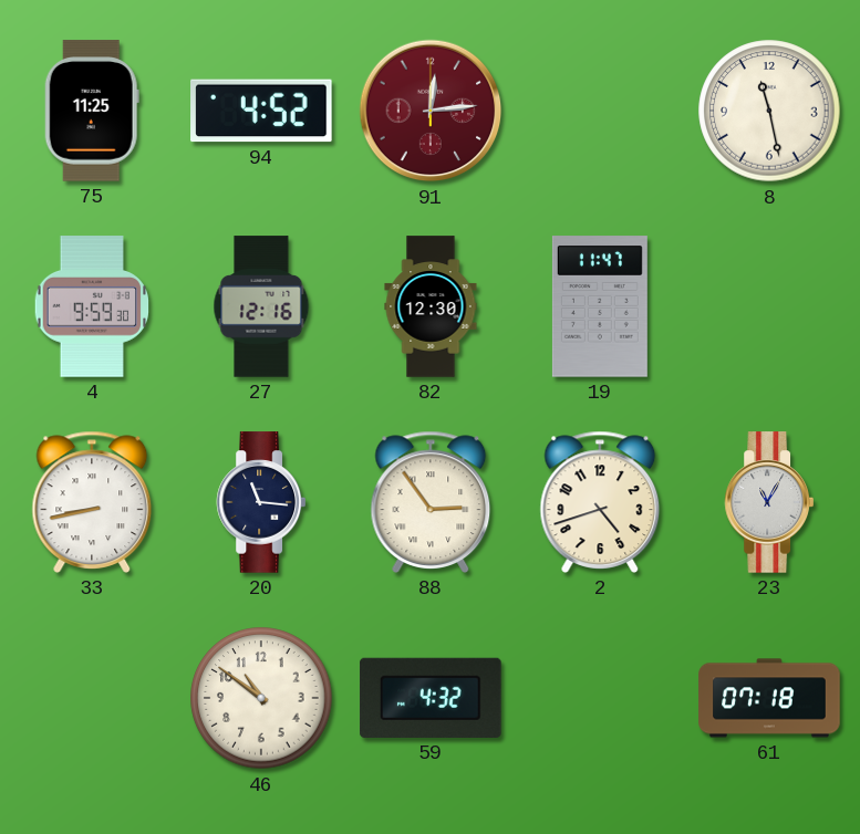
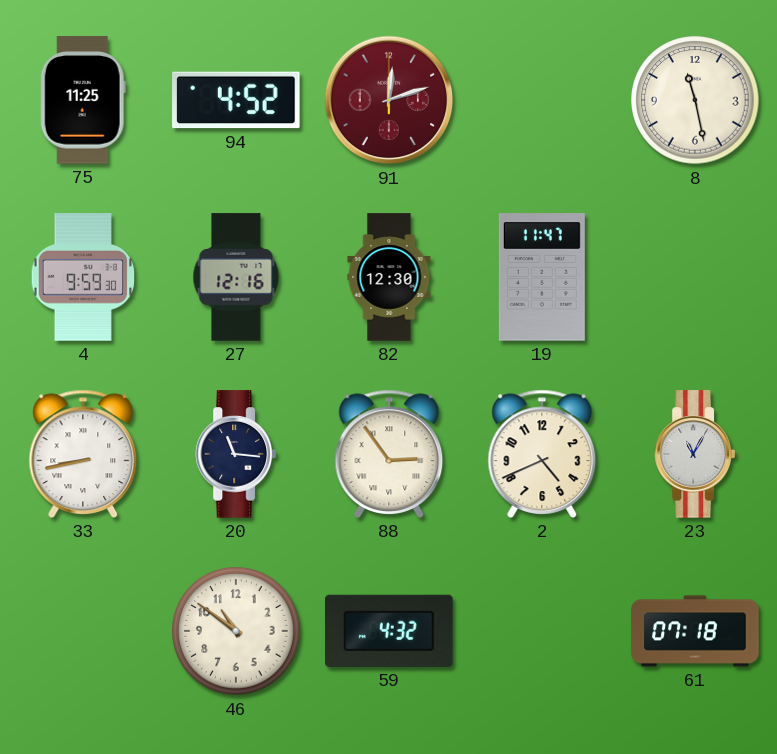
91: 12:14 -> 12:12
2: 4:42 -> 4:41
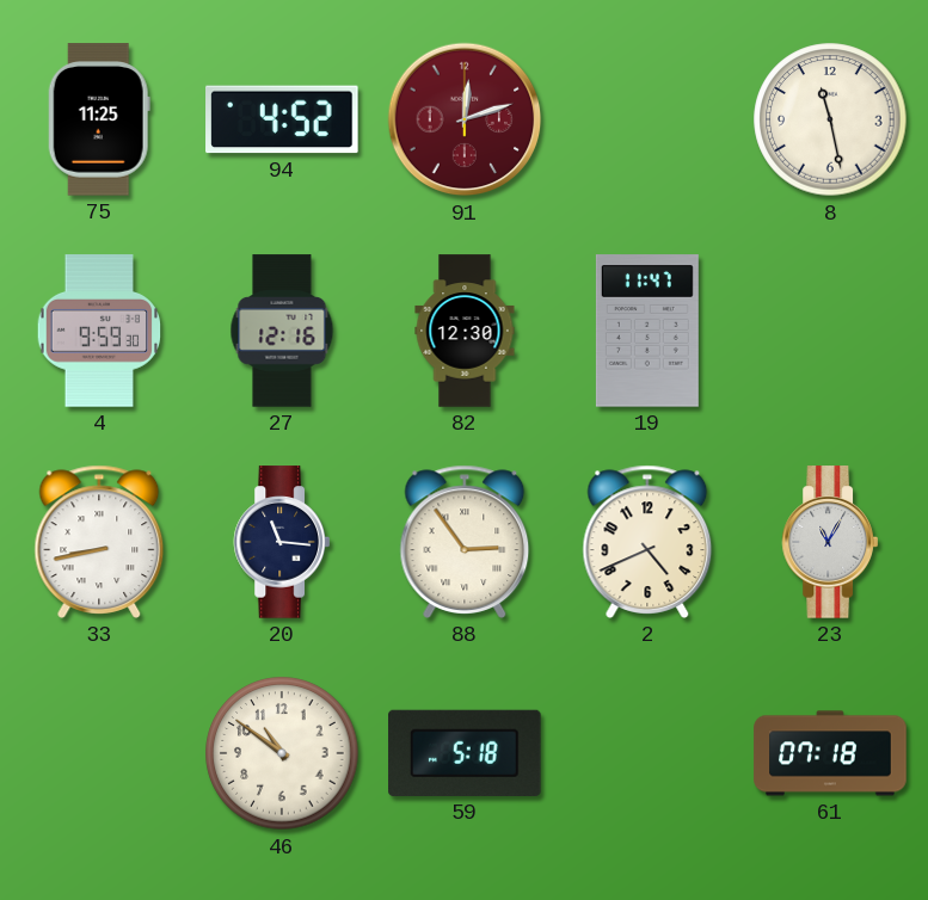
59: 4:32 -> 5:18
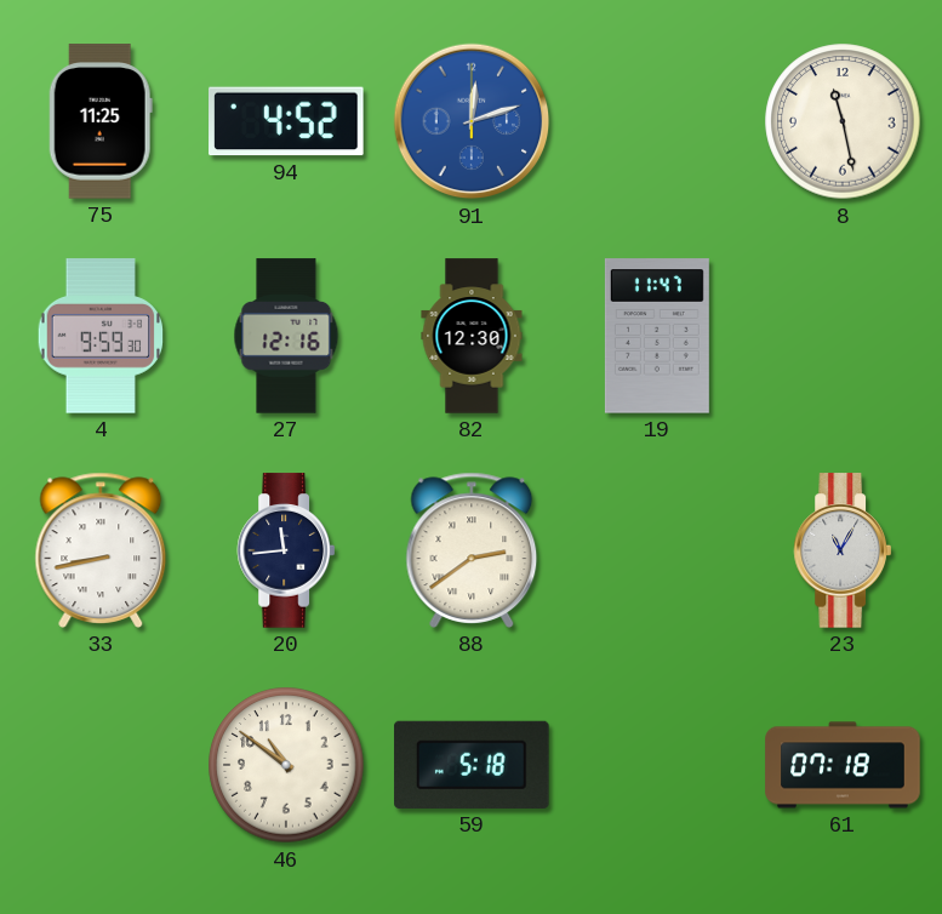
91 dial: burgundy -> blue
20: 11:16 -> 11:44
88: 2:54 -> 2:39
2: 4:41 -> none
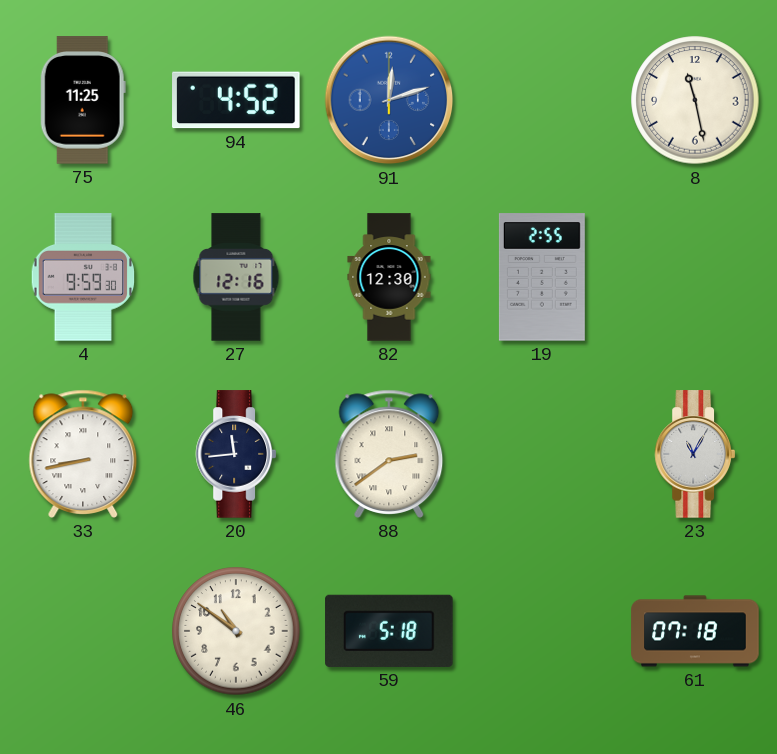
19: 11:47 -> 2:55
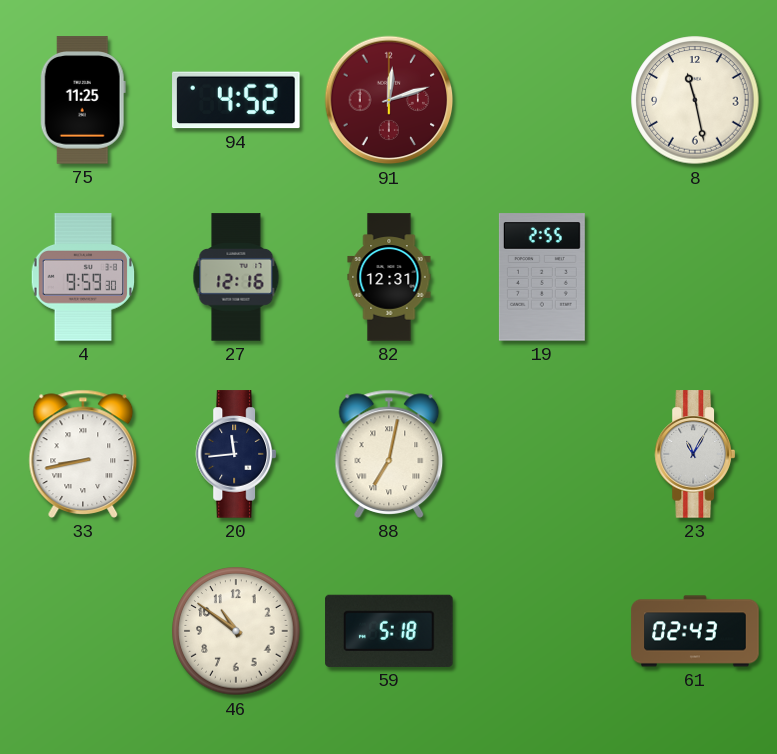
91 dial: blue -> burgundy
82: 12:30 -> 12:31
88: 2:39 -> 7:02
61: 07:18 -> 02:43
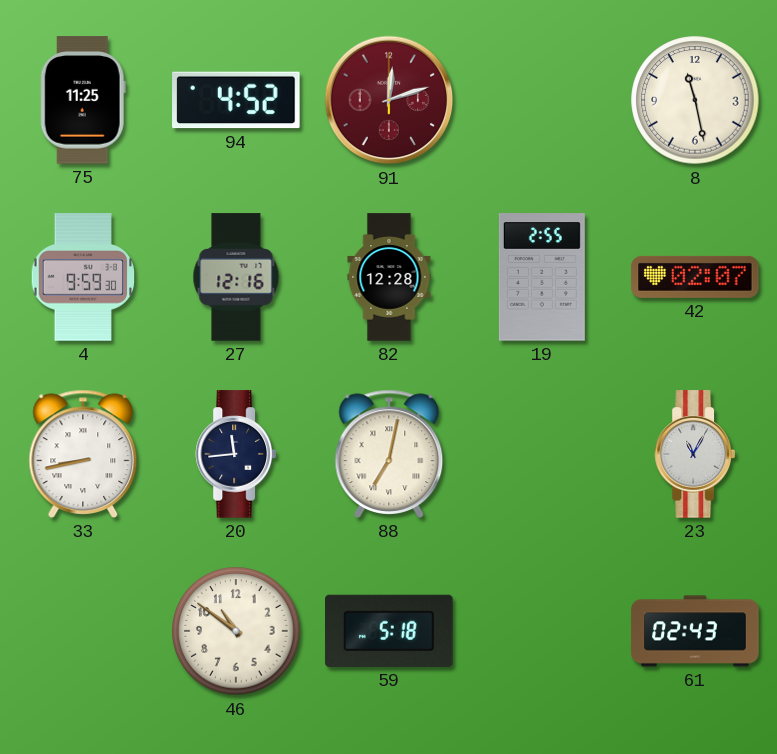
82: 12:31 -> 12:28
42: none -> 02:07
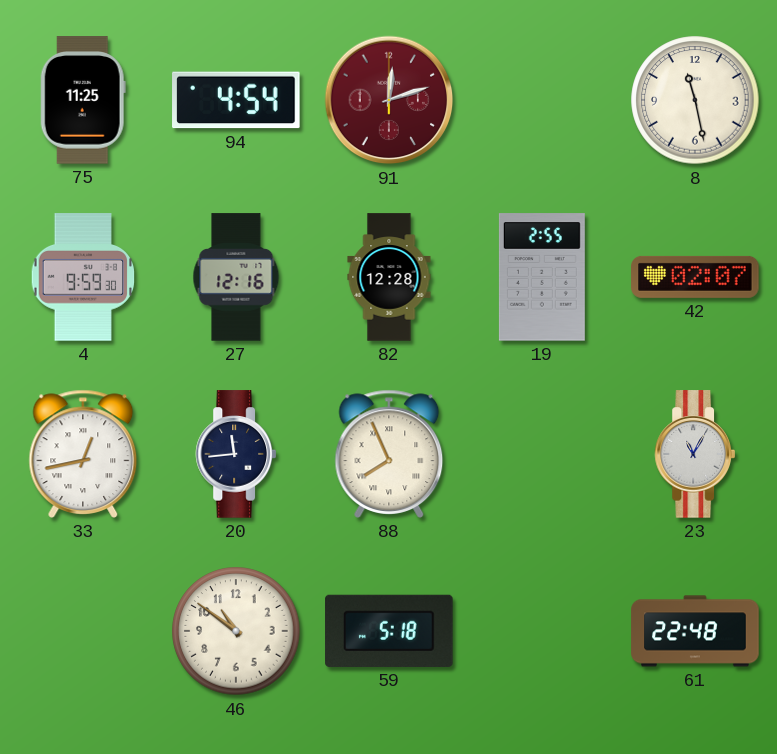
94: 4:52 -> 4:54
33: 8:43 -> 12:43
88: 7:02 -> 7:56
61: 02:43 -> 22:48
